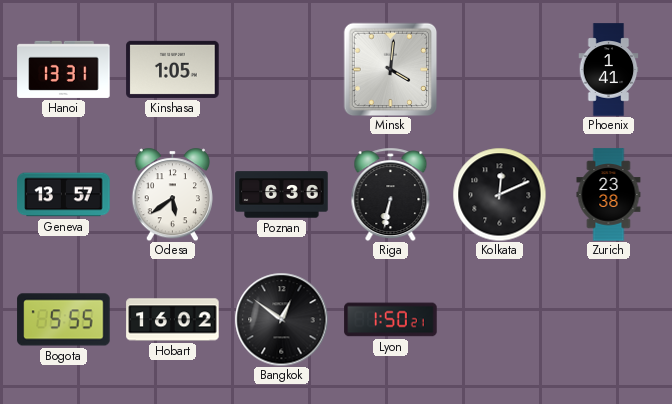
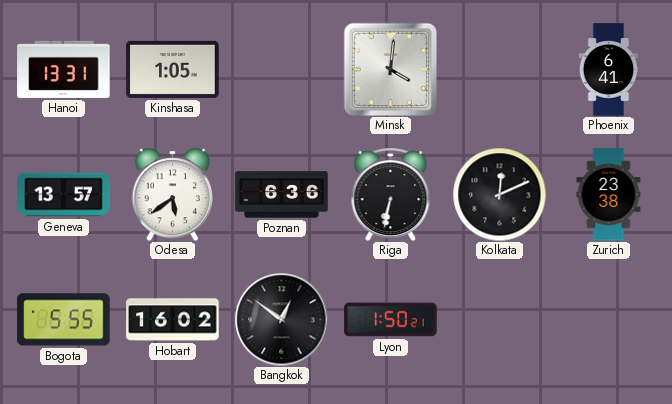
Phoenix: 1:41 -> 6:41
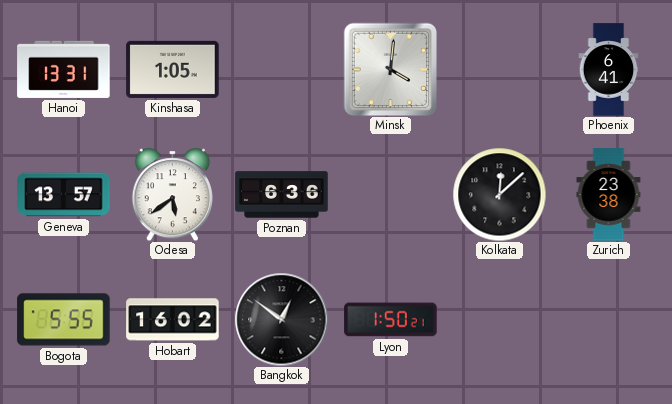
Riga: 6:32 -> none
Kolkata: 12:11 -> 12:08
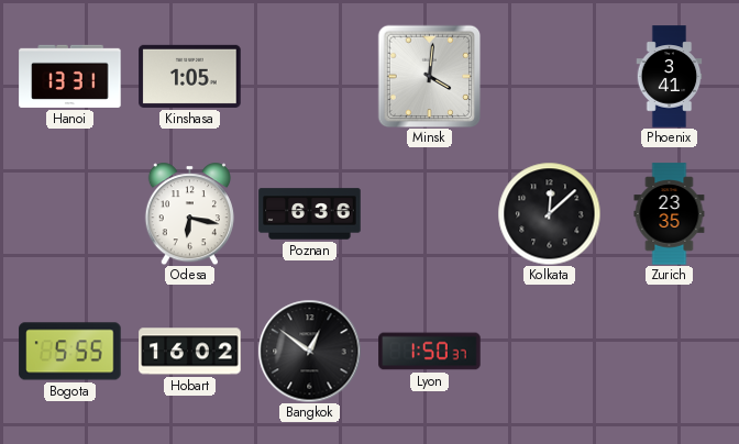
Phoenix: 6:41 -> 3:41
Geneva: 13:57 -> none
Odesa: 5:39 -> 6:17
Zurich: 23:38 -> 23:35
Lyon: 1:50:21 -> 1:50:37
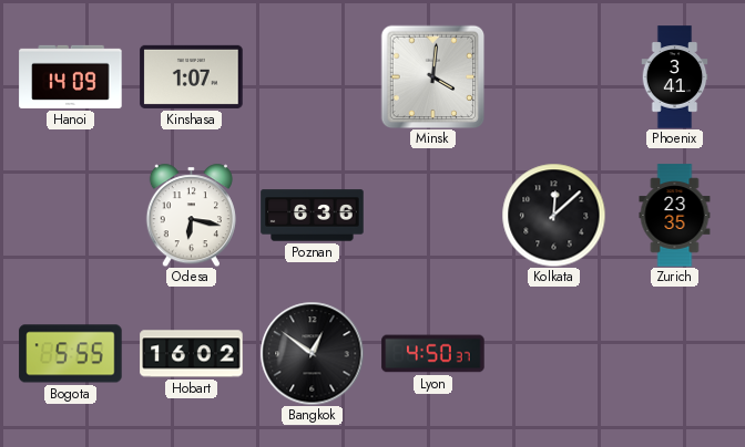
Hanoi: 13:31 -> 14:09
Kinshasa: 1:05 -> 1:07
Lyon: 1:50 -> 4:50
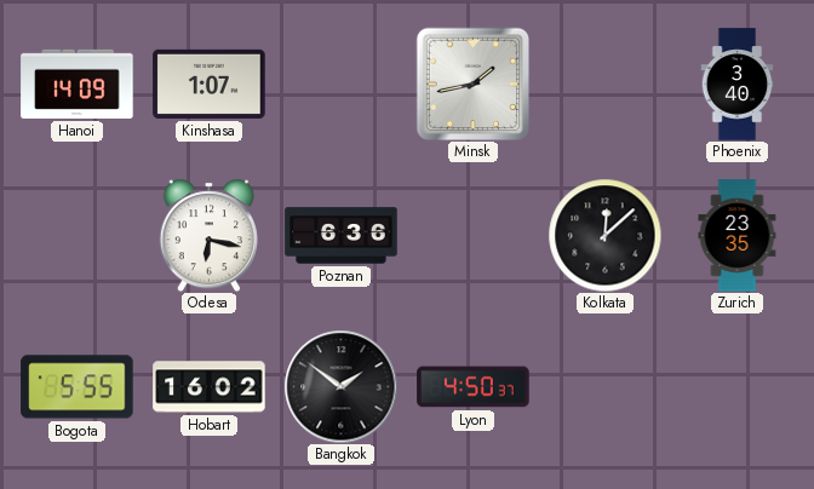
Minsk: 4:01 -> 1:43
Phoenix: 3:41 -> 3:40
Bangkok: 12:51 -> 1:51
